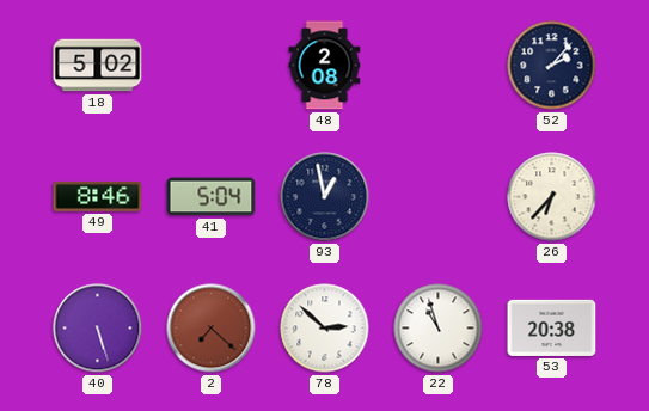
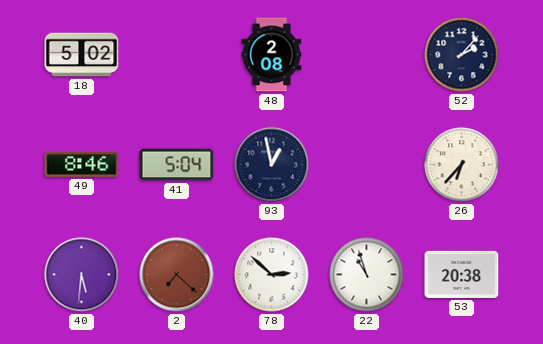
40: 5:27 -> 5:31
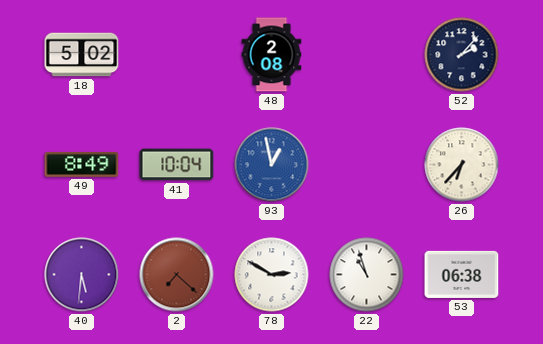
49: 8:46 -> 8:49
41: 5:04 -> 10:04
93 dial: navy -> blue
78: 2:52 -> 2:50
53: 20:38 -> 06:38
